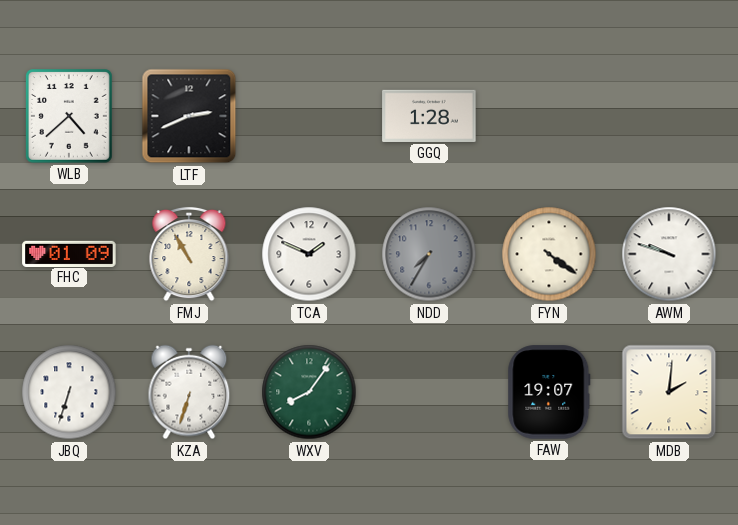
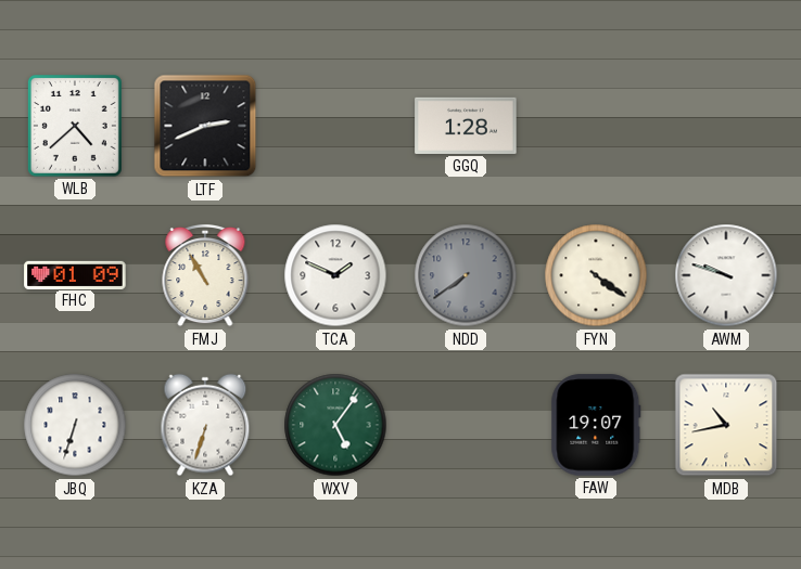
NDD: 7:35 -> 7:39
WXV: 8:06 -> 5:06
MDB: 2:01 -> 10:43
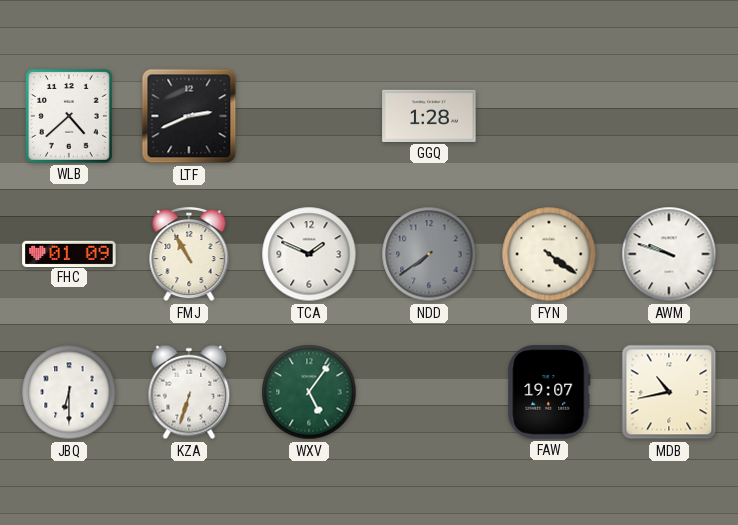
JBQ: 6:33 -> 6:30
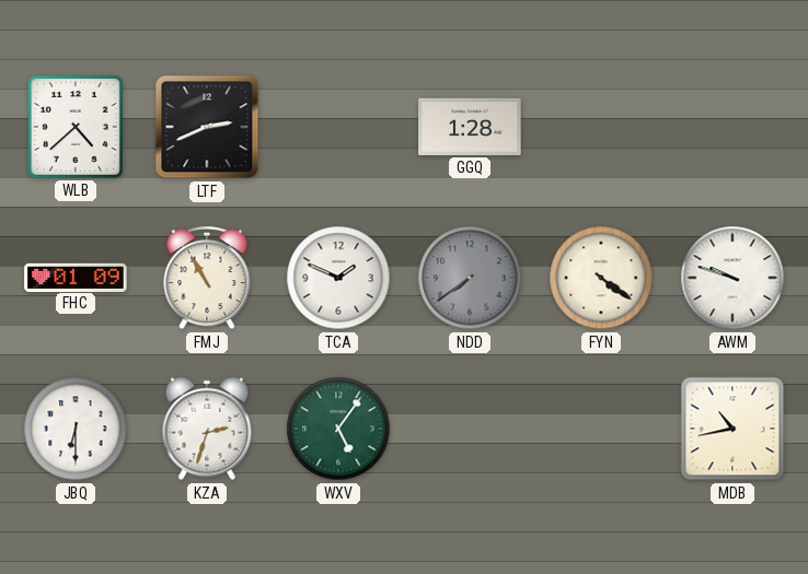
KZA: 6:33 -> 2:33
FAW: 19:07 -> none
